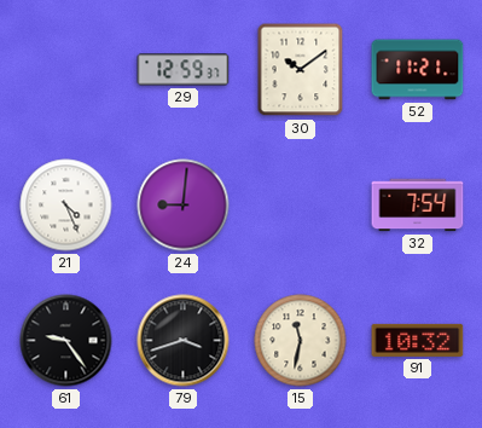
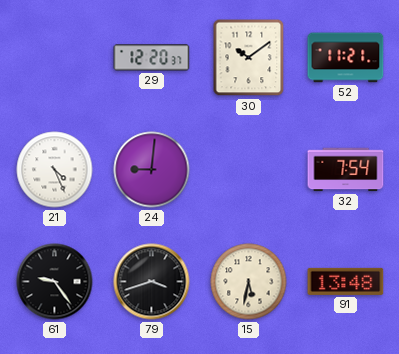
29: 12:59 -> 12:20
15: 11:32 -> 5:32
91: 10:32 -> 13:48
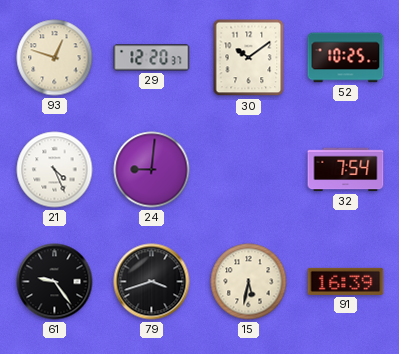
93: none -> 12:48
52: 11:21 -> 10:25
91: 13:48 -> 16:39
